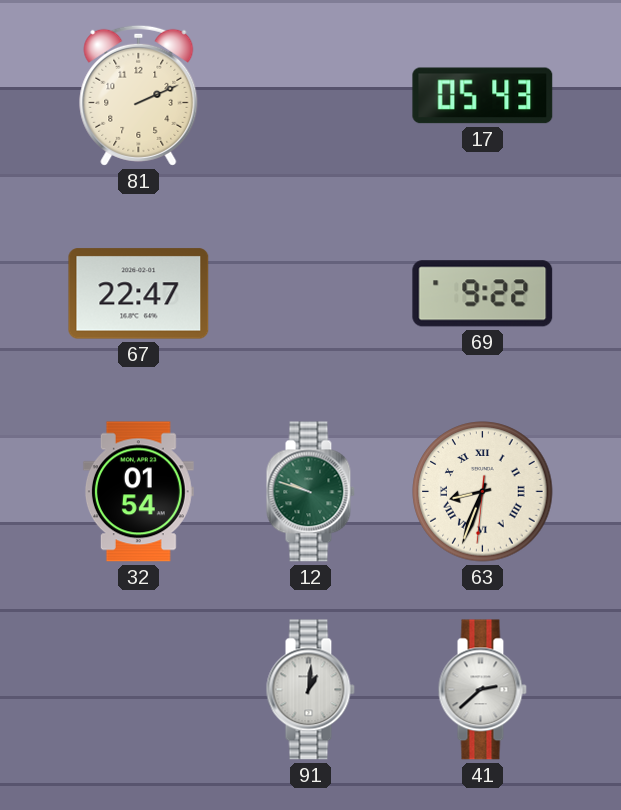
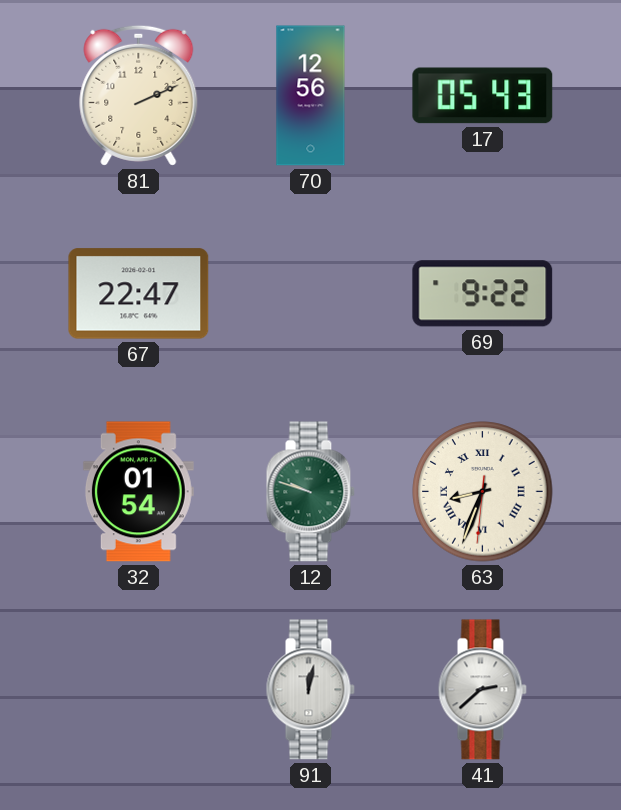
70: none -> 12:56
91: 1:01 -> 12:02
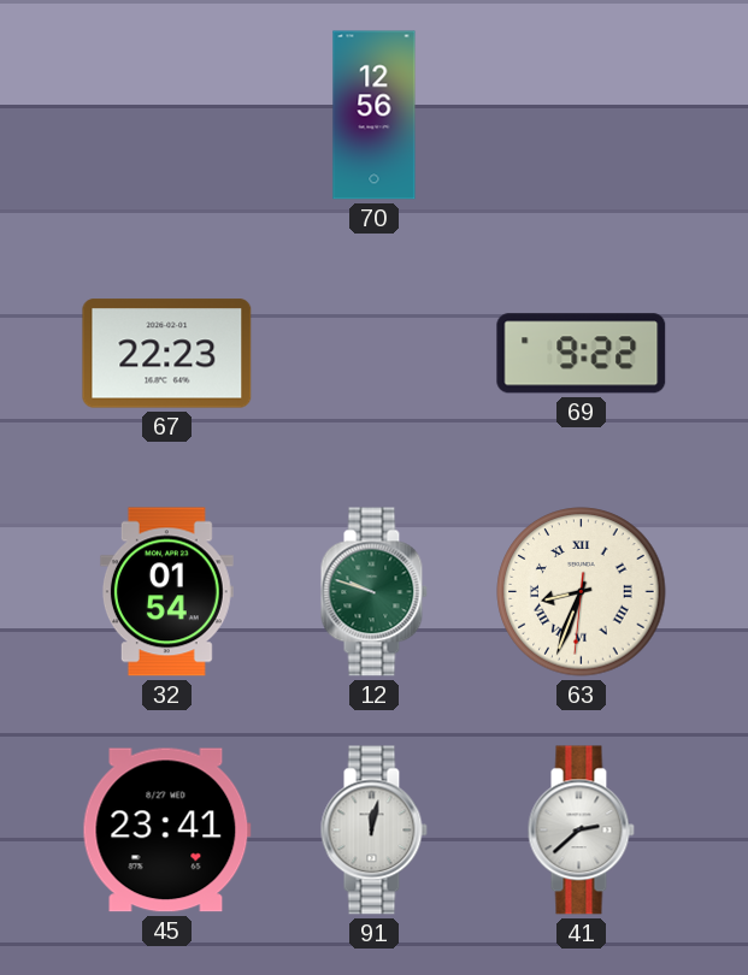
81: 2:11 -> none
17: 05:43 -> none
67: 22:47 -> 22:23
45: none -> 23:41
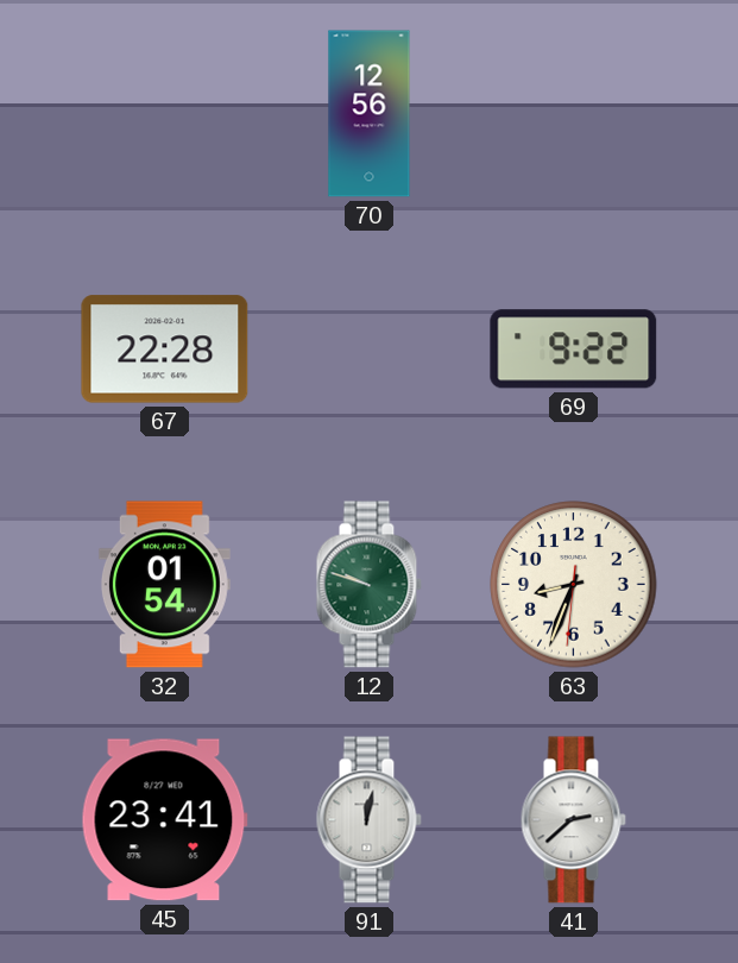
67: 22:23 -> 22:28
63 numerals: Roman -> Arabic
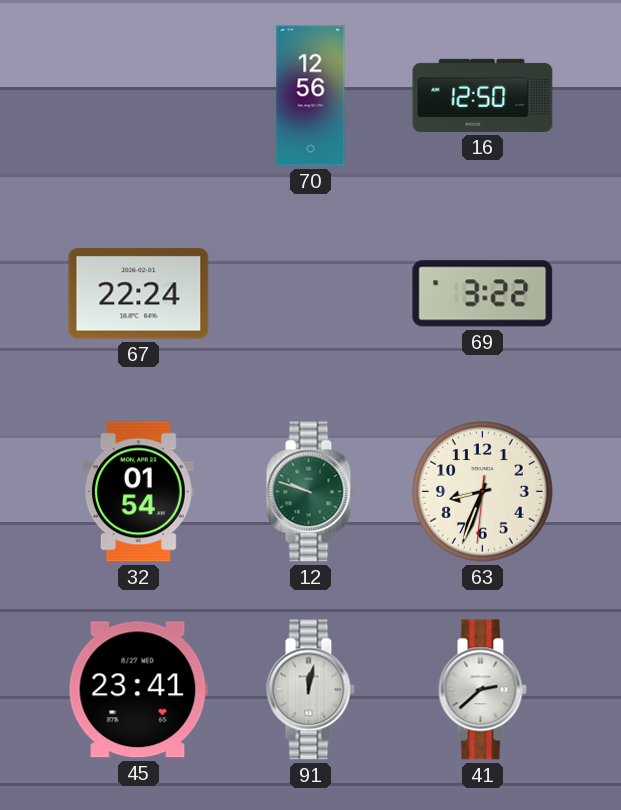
16: none -> 12:50
67: 22:28 -> 22:24
69: 9:22 -> 3:22
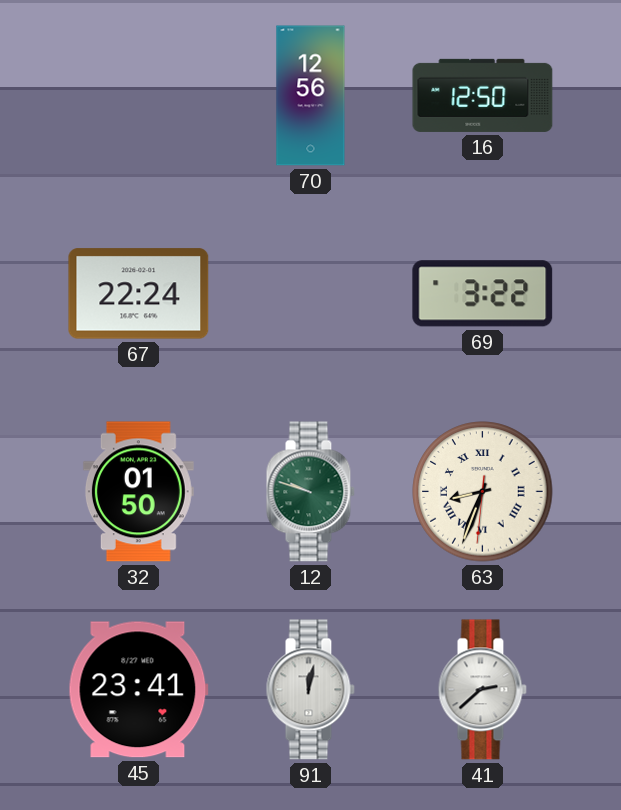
32: 01:54 -> 01:50
63 numerals: Arabic -> Roman
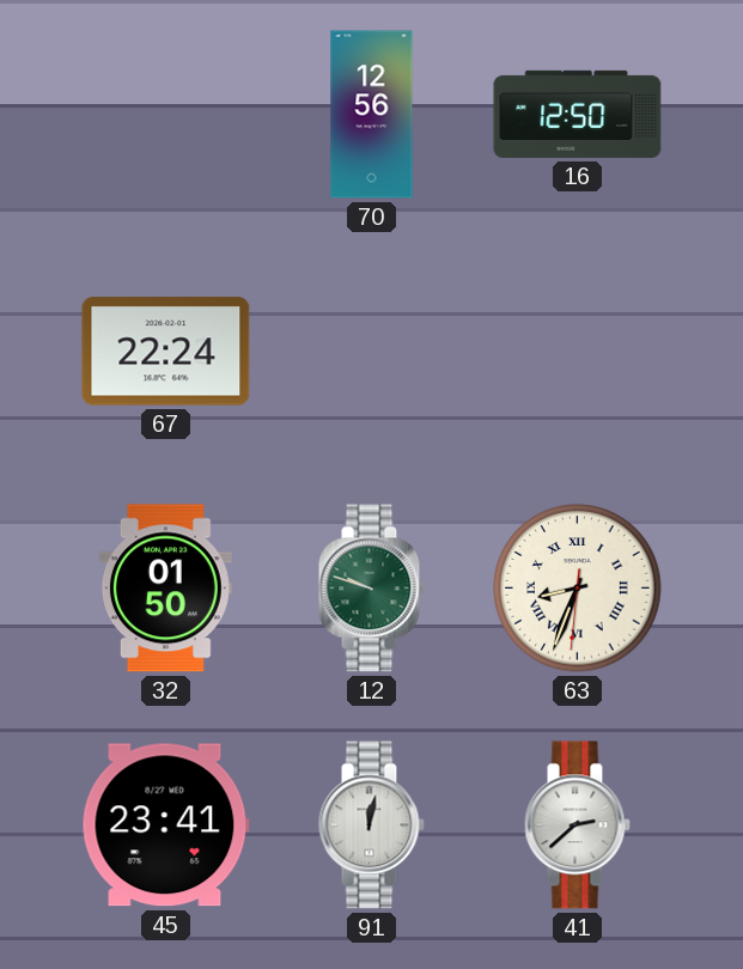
69: 3:22 -> none
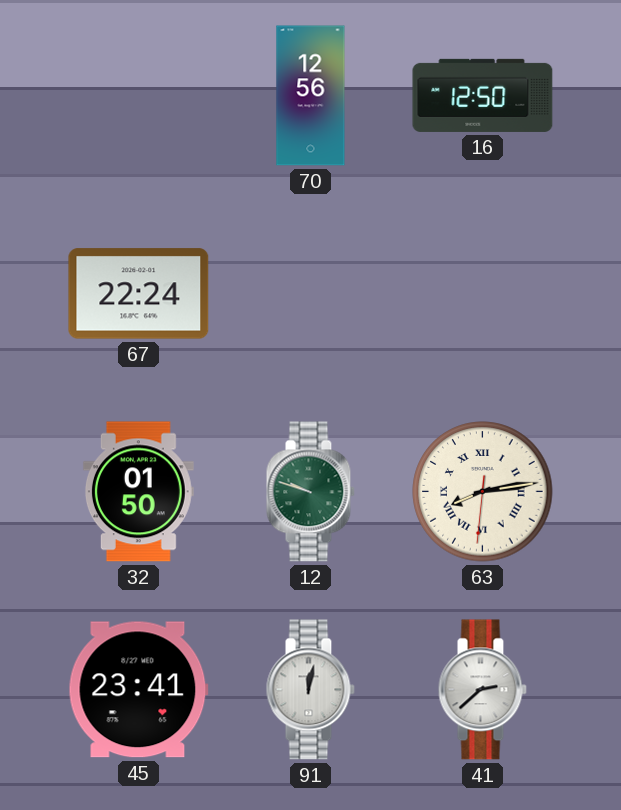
63: 8:33 -> 8:13
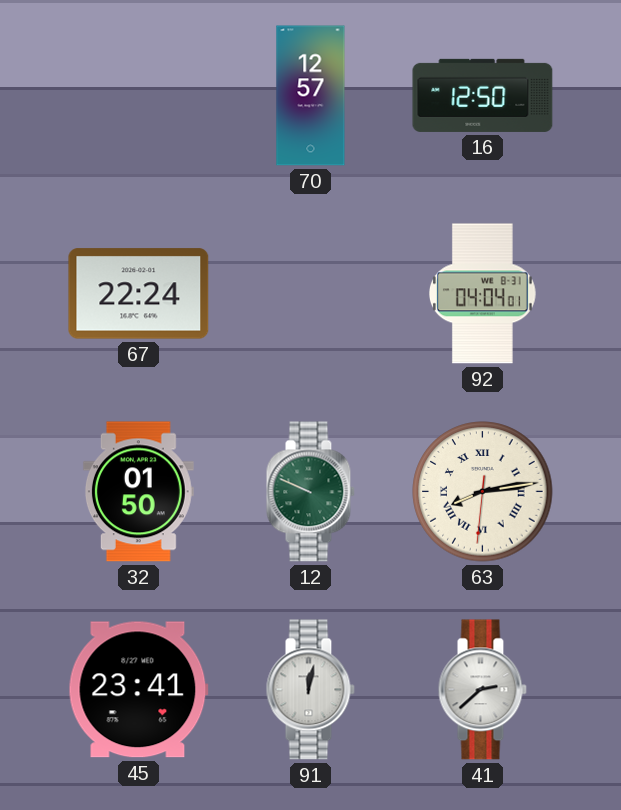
70: 12:56 -> 12:57
92: none -> 04:04
12: 9:48 -> 9:49
